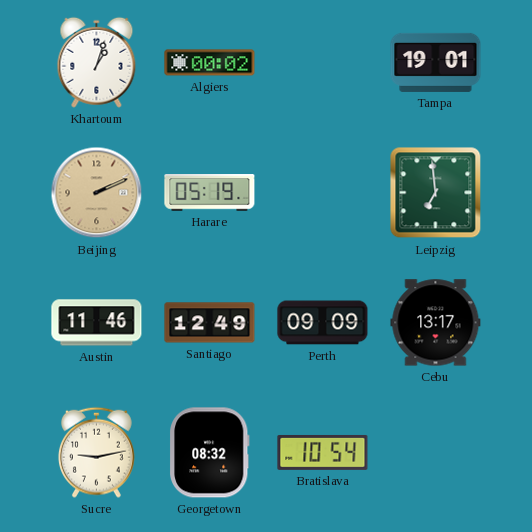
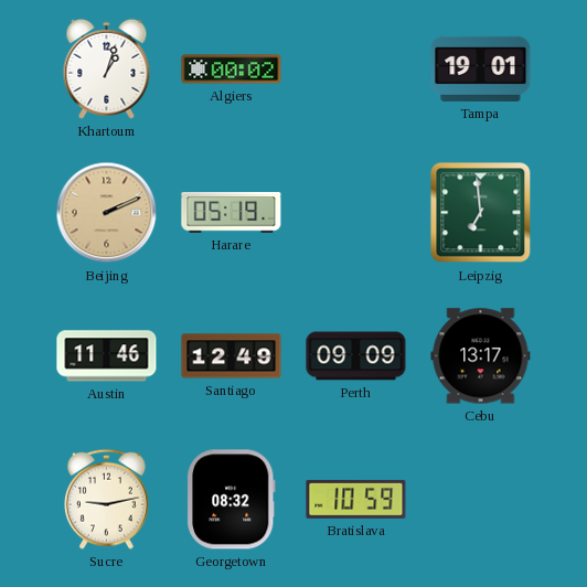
Bratislava: 10:54 -> 10:59
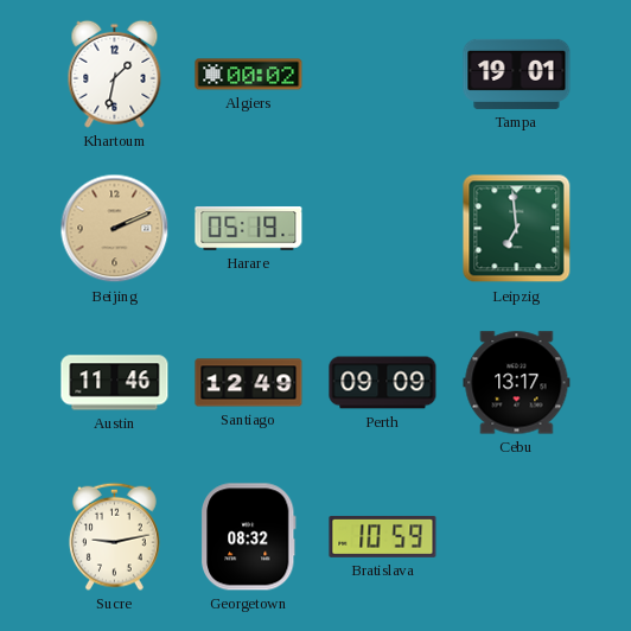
Khartoum: 1:03 -> 1:32
